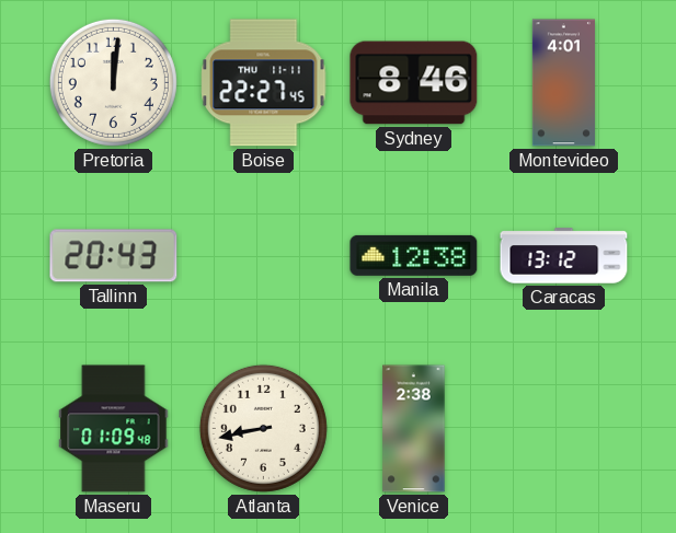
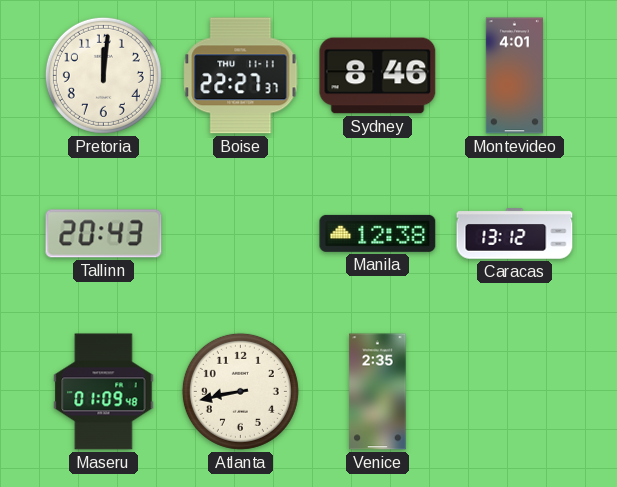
Boise: 22:27:45 -> 22:27:37
Venice: 2:38 -> 2:35
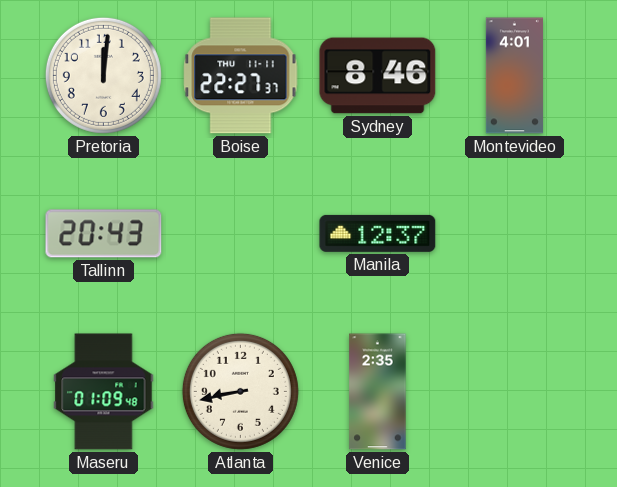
Manila: 12:38 -> 12:37
Caracas: 13:12 -> none
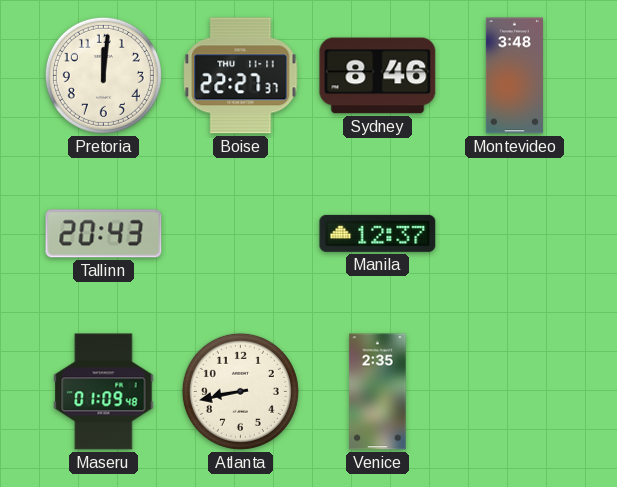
Montevideo: 4:01 -> 3:48
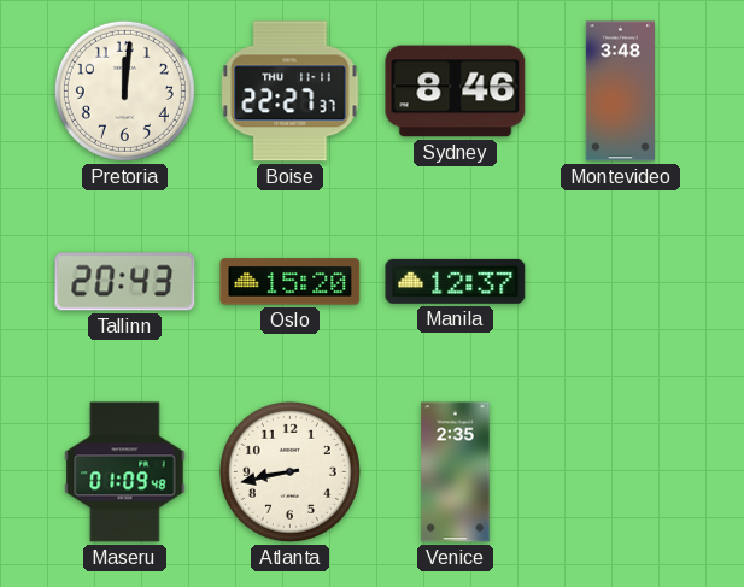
Oslo: none -> 15:20
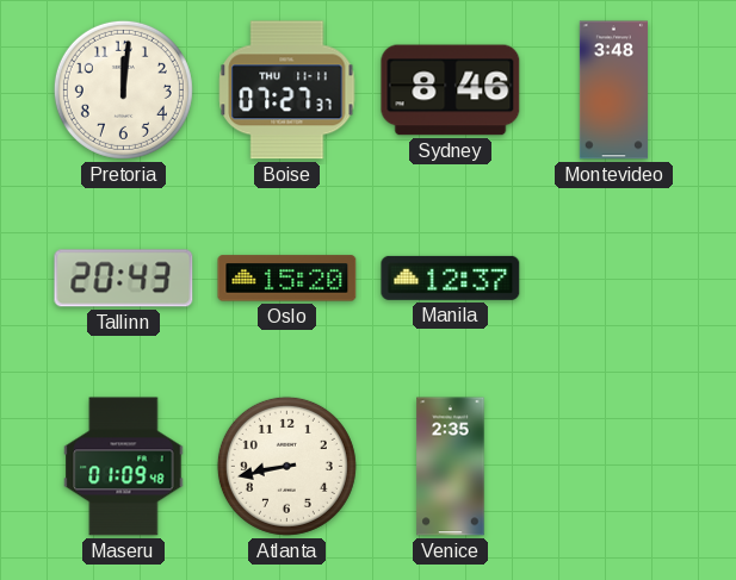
Boise: 22:27 -> 07:27
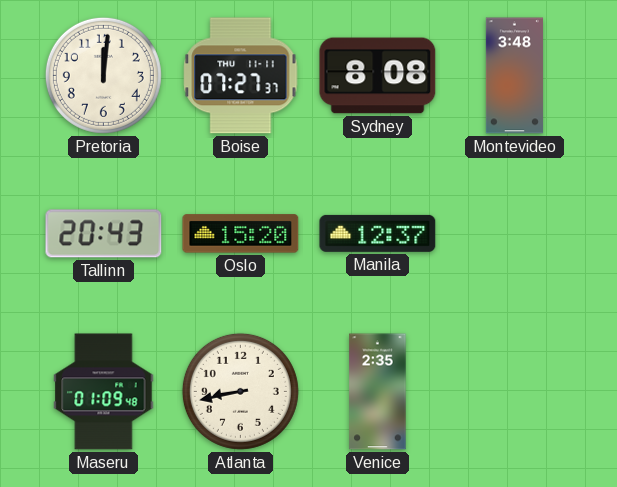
Sydney: 8:46 -> 8:08
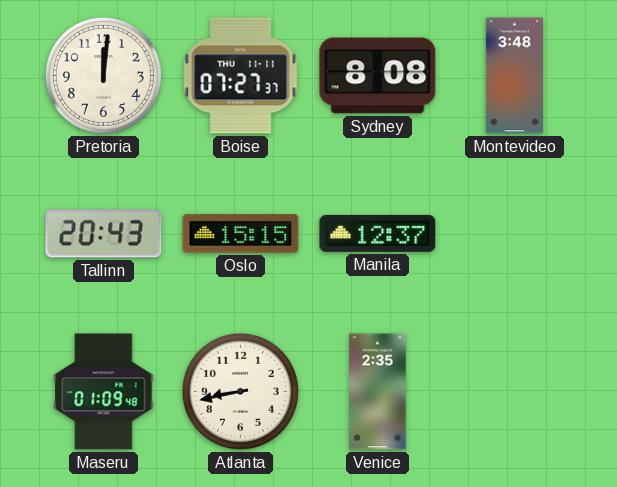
Oslo: 15:20 -> 15:15
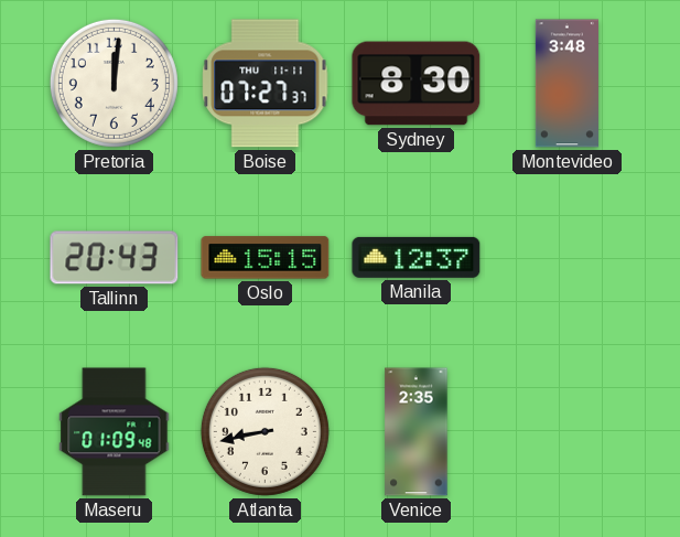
Sydney: 8:08 -> 8:30
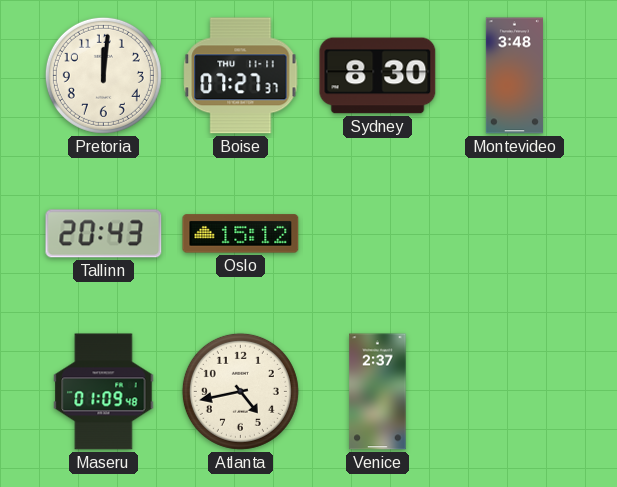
Oslo: 15:15 -> 15:12
Manila: 12:37 -> none
Atlanta: 8:43 -> 4:43
Venice: 2:35 -> 2:37
